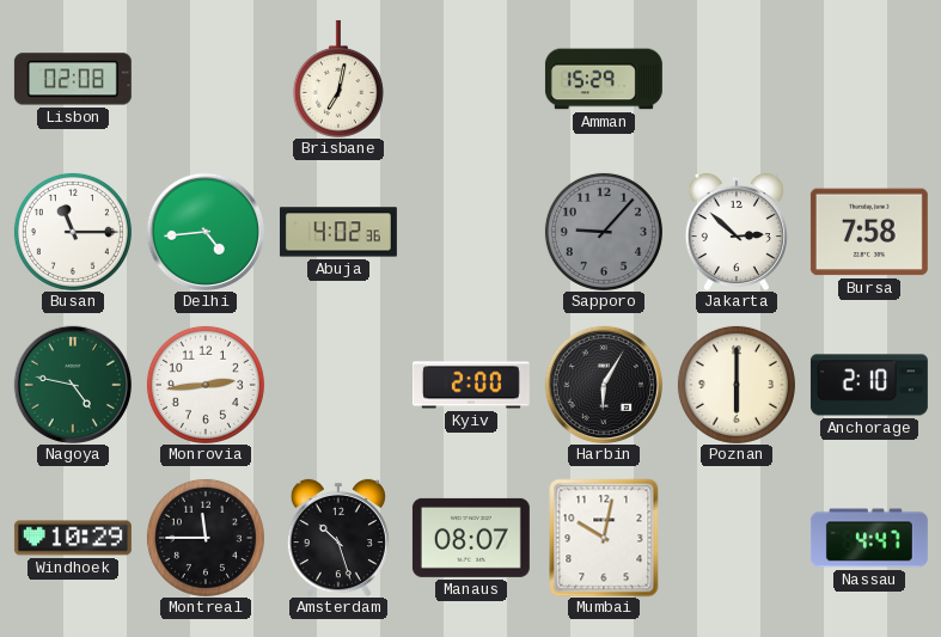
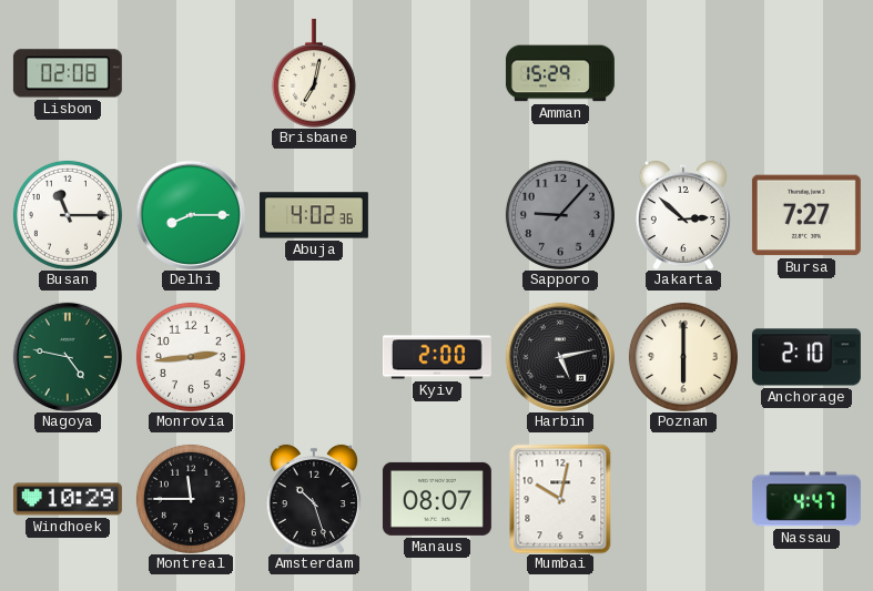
Delhi: 4:44 -> 8:15
Bursa: 7:58 -> 7:27
Harbin: 6:05 -> 5:13
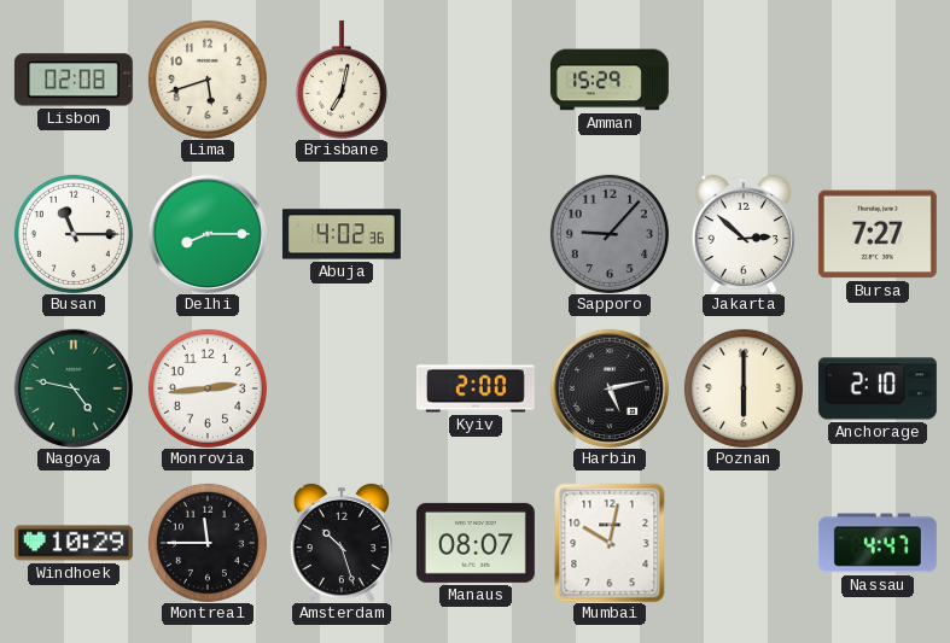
Lima: none -> 5:42
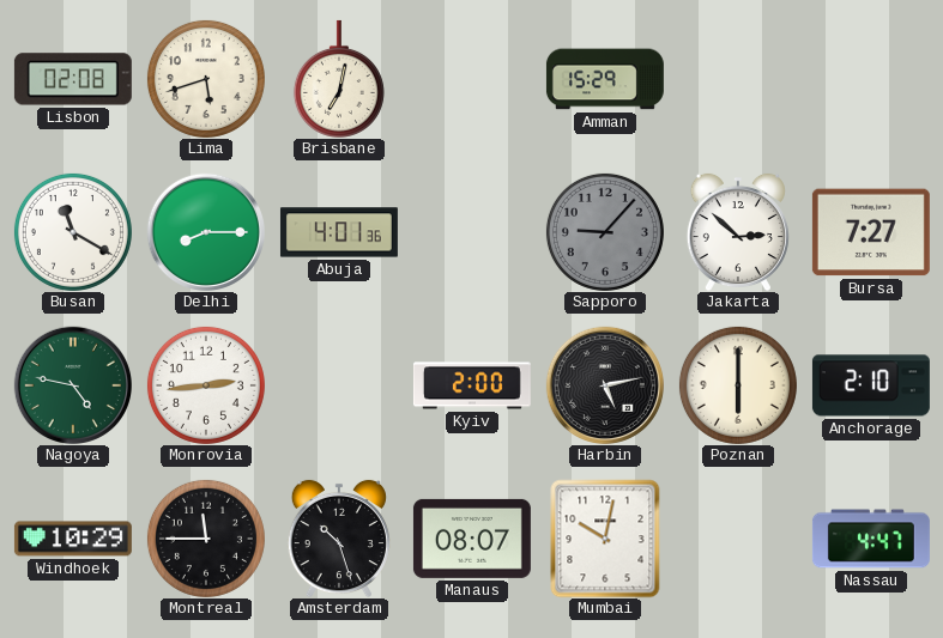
Busan: 11:15 -> 11:20
Abuja: 4:02 -> 4:01
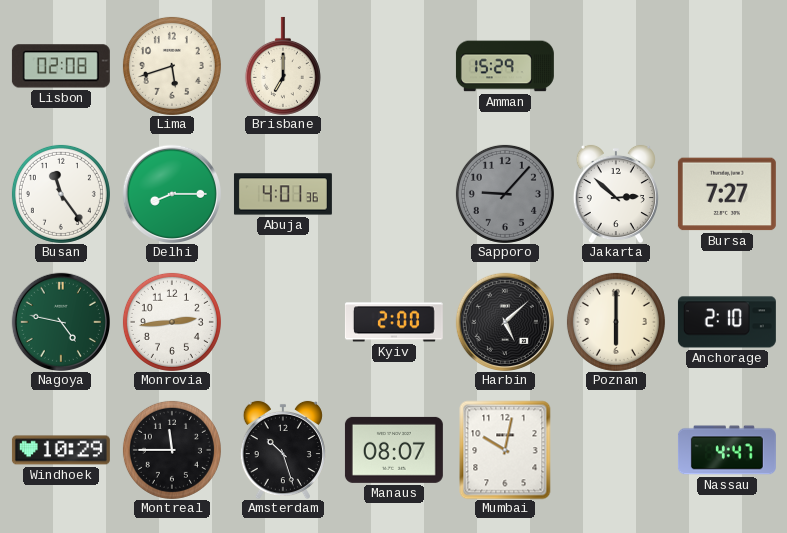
Brisbane: 7:02 -> 7:00
Busan: 11:20 -> 11:24
Harbin: 5:13 -> 5:08
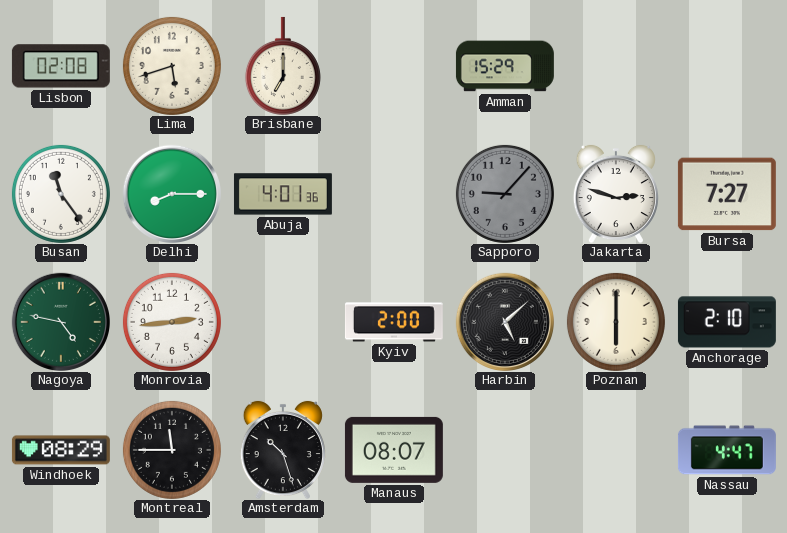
Jakarta: 2:52 -> 2:48
Windhoek: 10:29 -> 08:29
Mumbai: 10:02 -> none
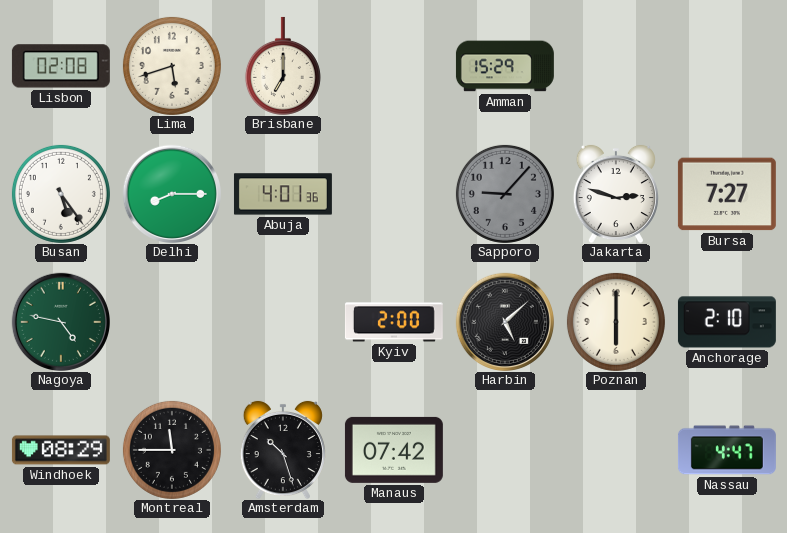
Busan: 11:24 -> 5:24
Monrovia: 2:44 -> none
Manaus: 08:07 -> 07:42
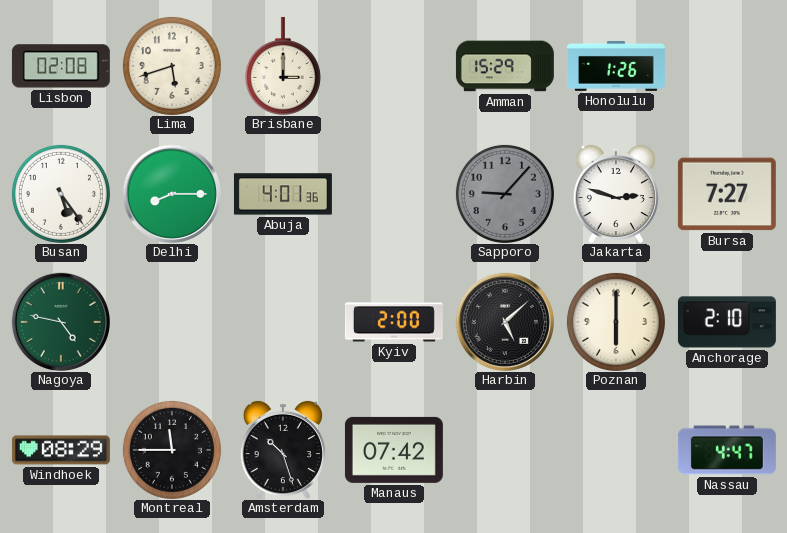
Brisbane: 7:00 -> 3:00
Honolulu: none -> 1:26
